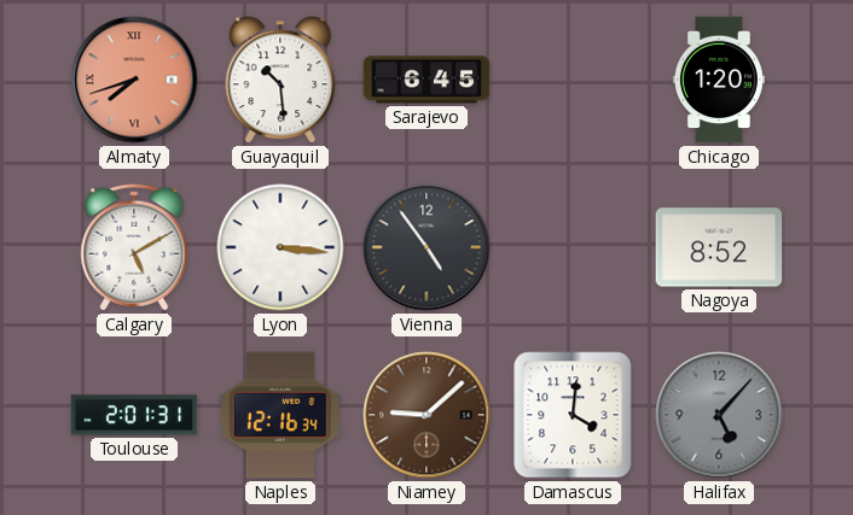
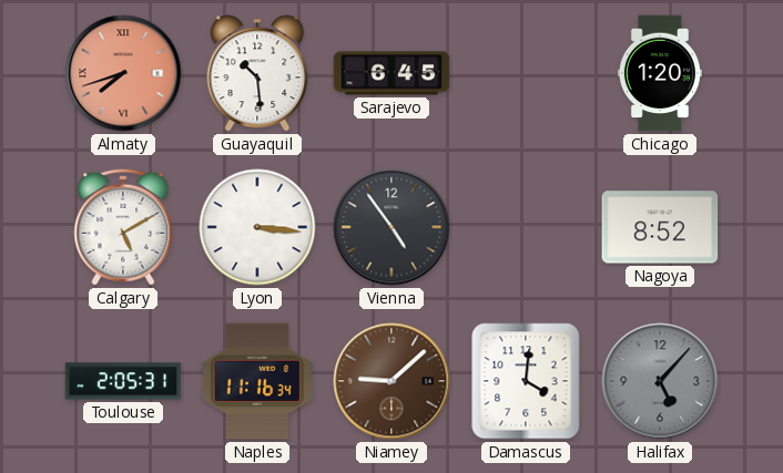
Toulouse: 2:01 -> 2:05
Naples: 12:16 -> 11:16
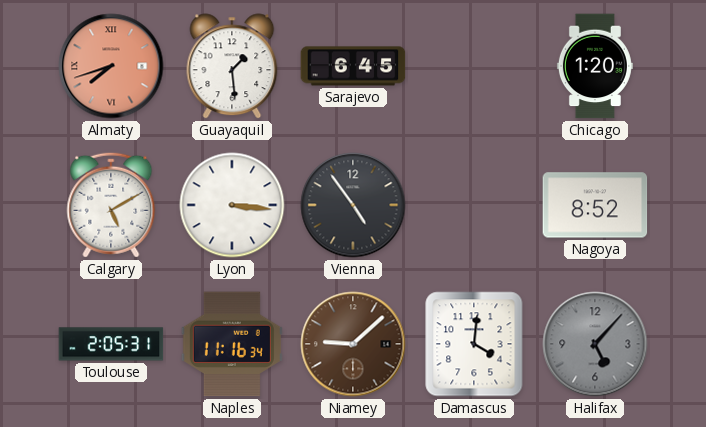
Guayaquil: 10:29 -> 1:29
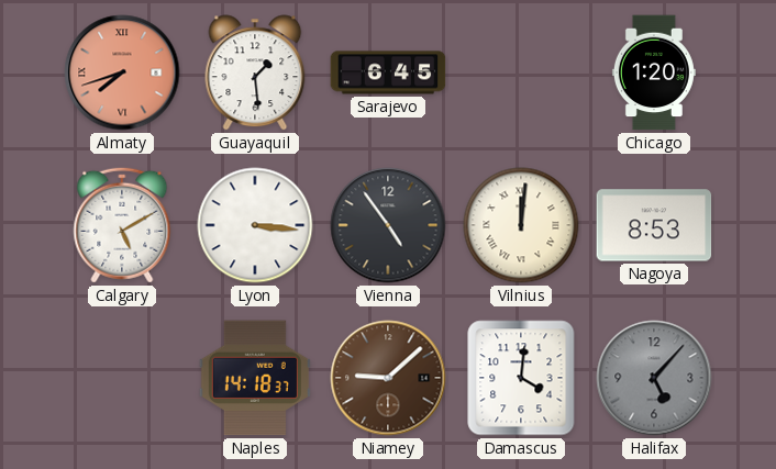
Vilnius: none -> 12:01
Nagoya: 8:52 -> 8:53
Toulouse: 2:05 -> none
Naples: 11:16 -> 14:18
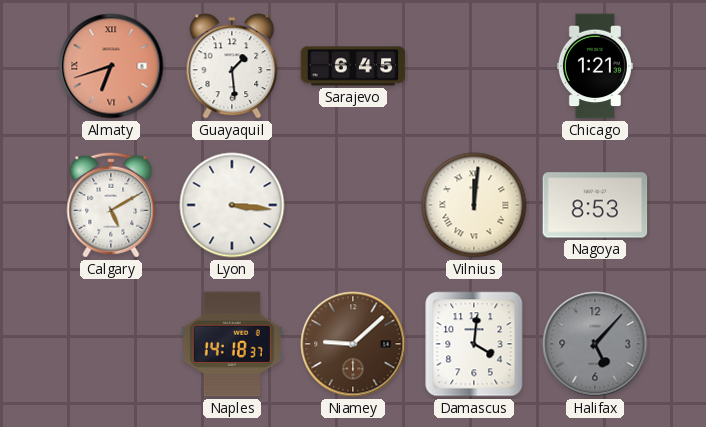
Almaty: 7:42 -> 6:42
Chicago: 1:20 -> 1:21
Vienna: 4:54 -> none
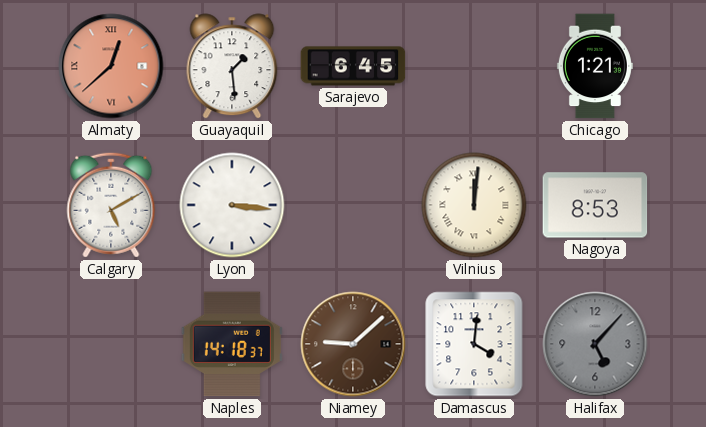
Almaty: 6:42 -> 12:38
